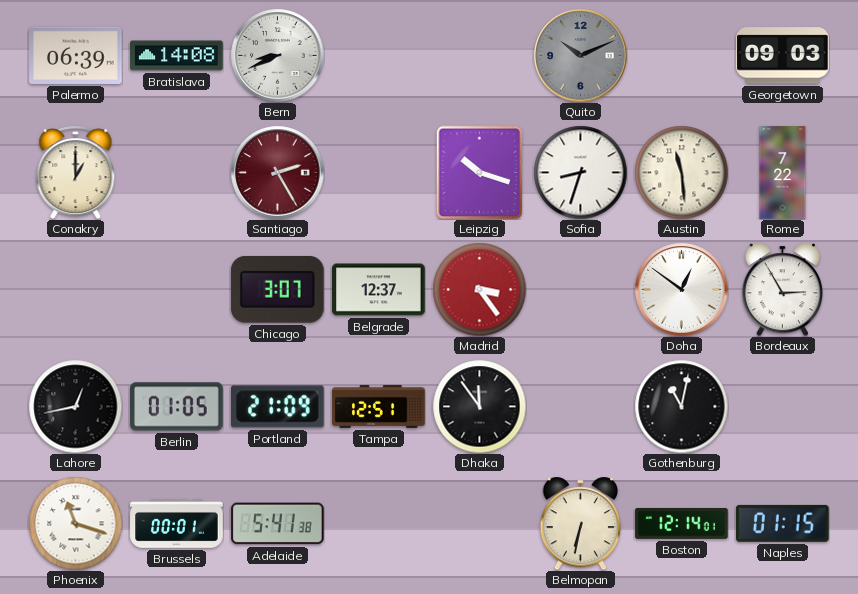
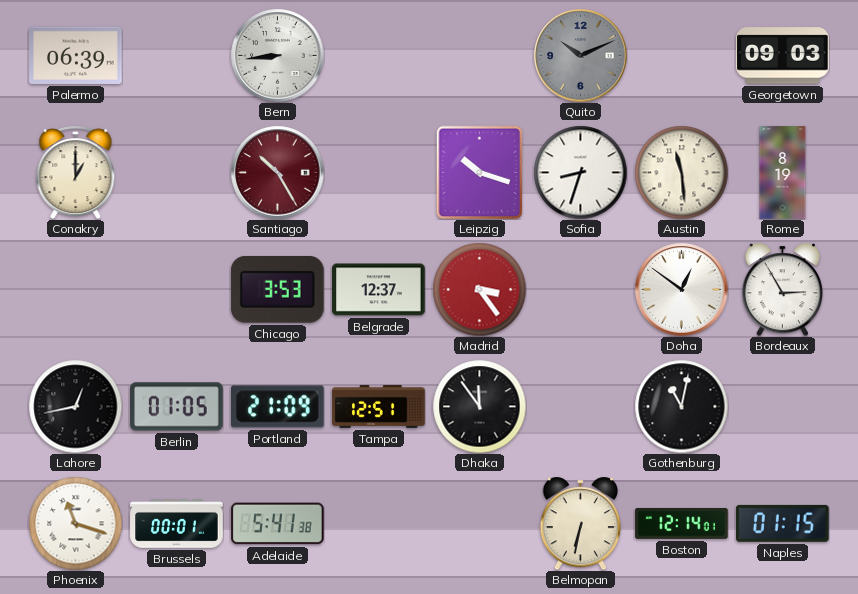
Bratislava: 14:08 -> none
Bern: 8:41 -> 8:44
Santiago: 2:25 -> 10:25
Rome: 7:22 -> 8:19
Chicago: 3:07 -> 3:53
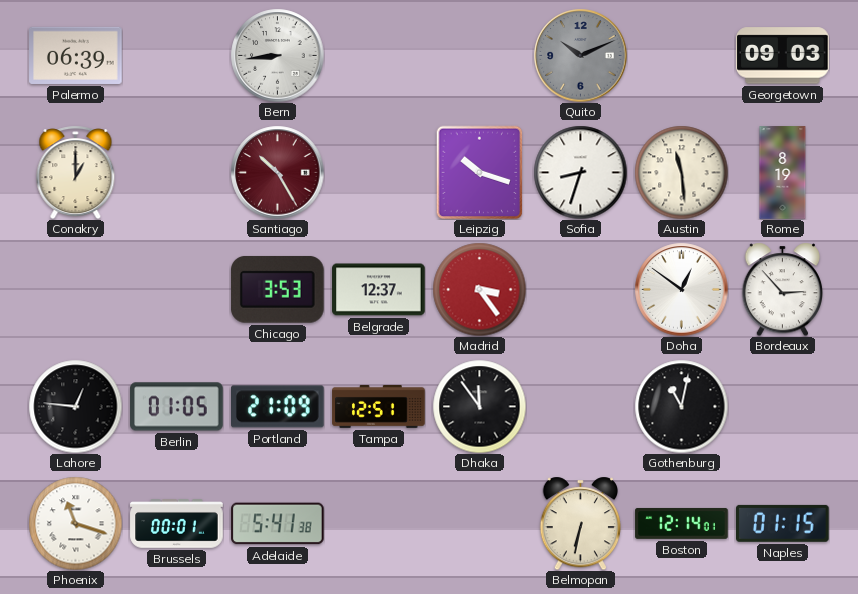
Bordeaux: 2:55 -> 2:53
Lahore: 12:43 -> 12:46
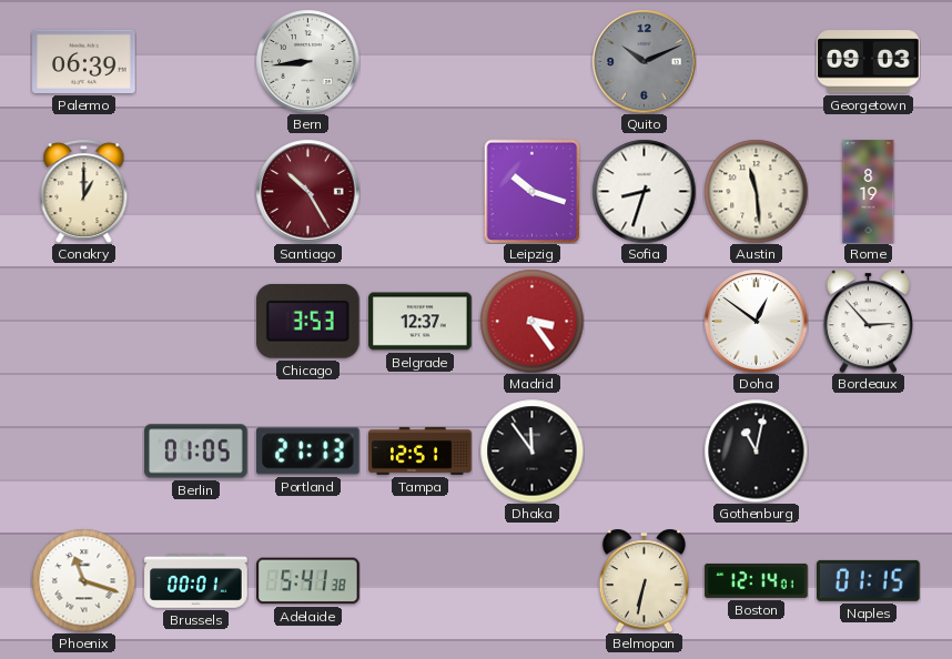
Lahore: 12:46 -> none
Portland: 21:09 -> 21:13
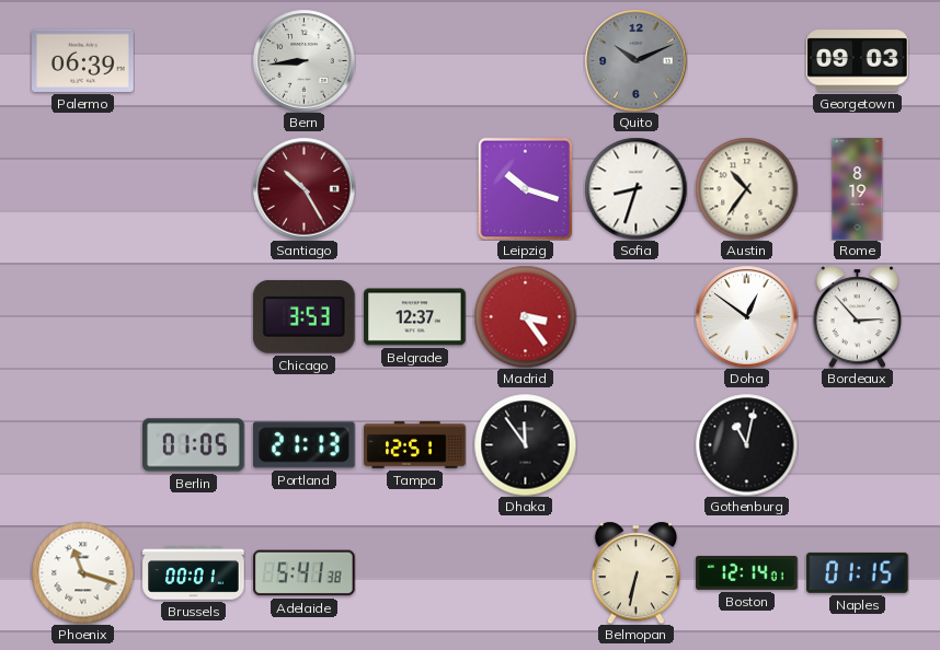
Conakry: 1:00 -> none
Austin: 11:29 -> 10:36
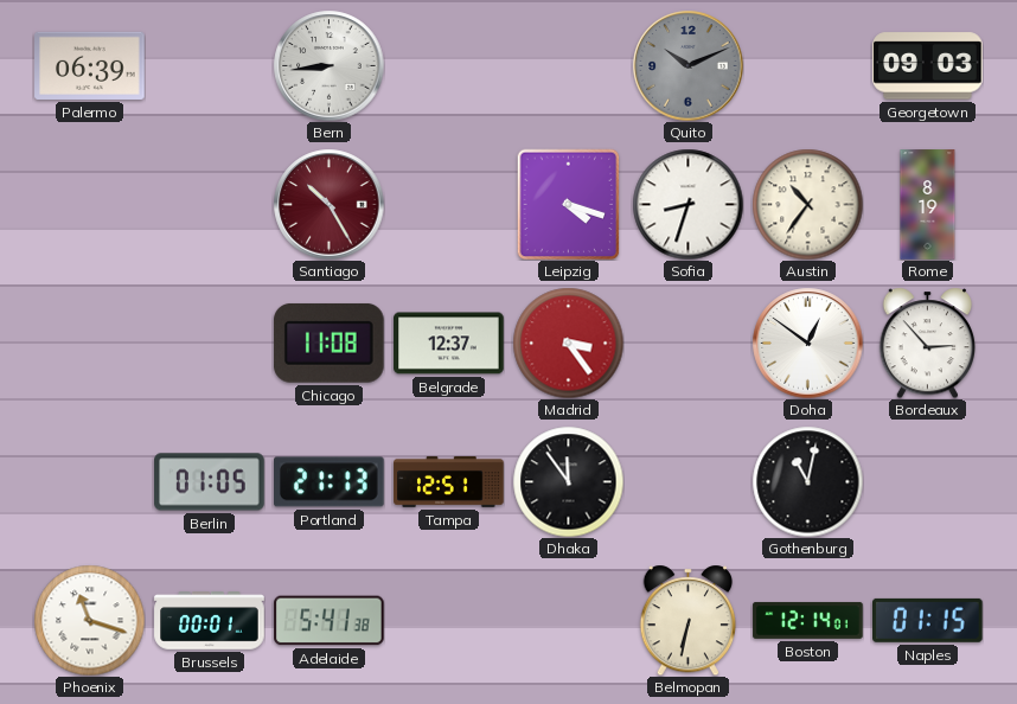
Leipzig: 10:18 -> 4:18
Chicago: 3:53 -> 11:08
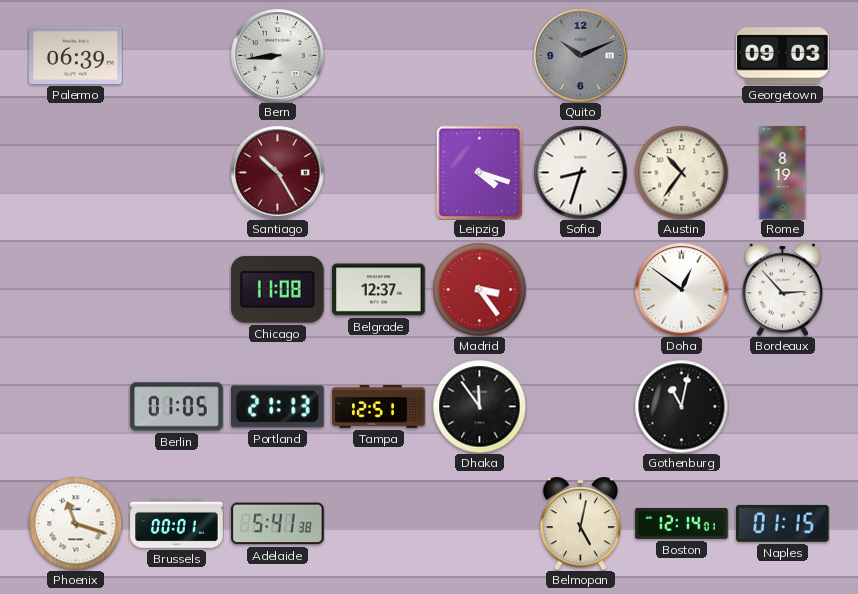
Belmopan: 6:32 -> 5:02
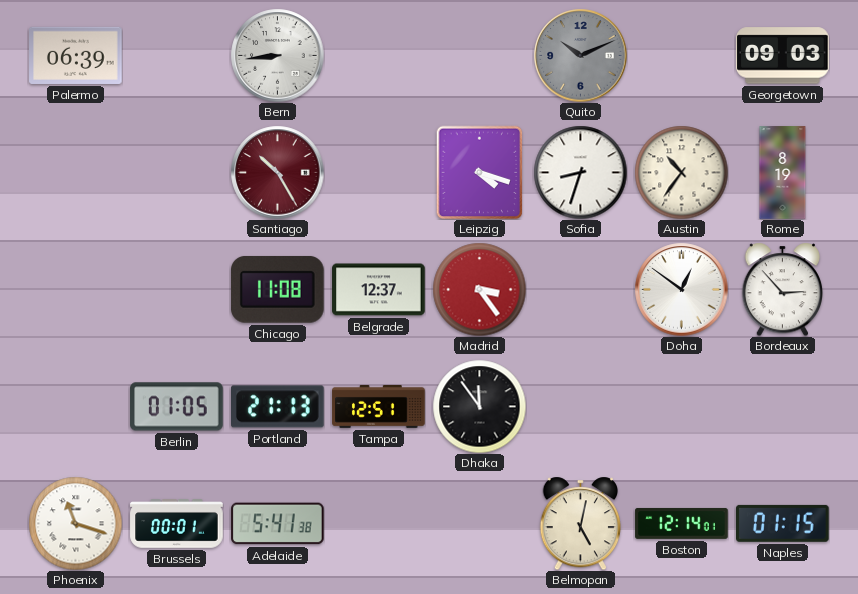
Gothenburg: 11:02 -> none
